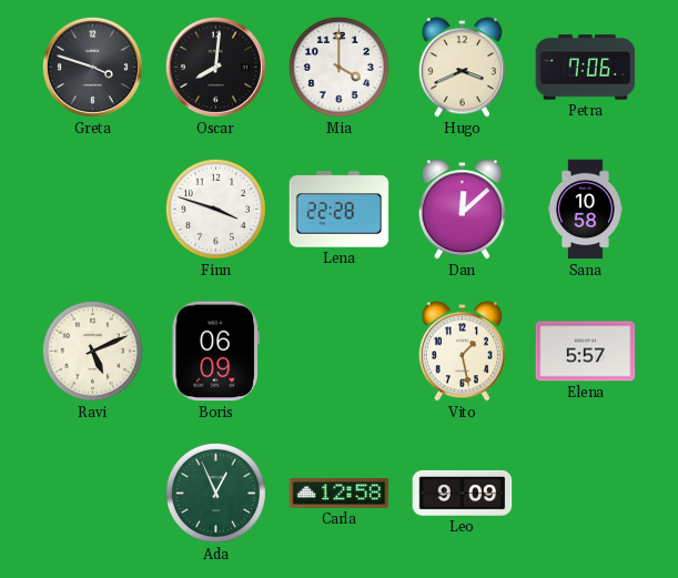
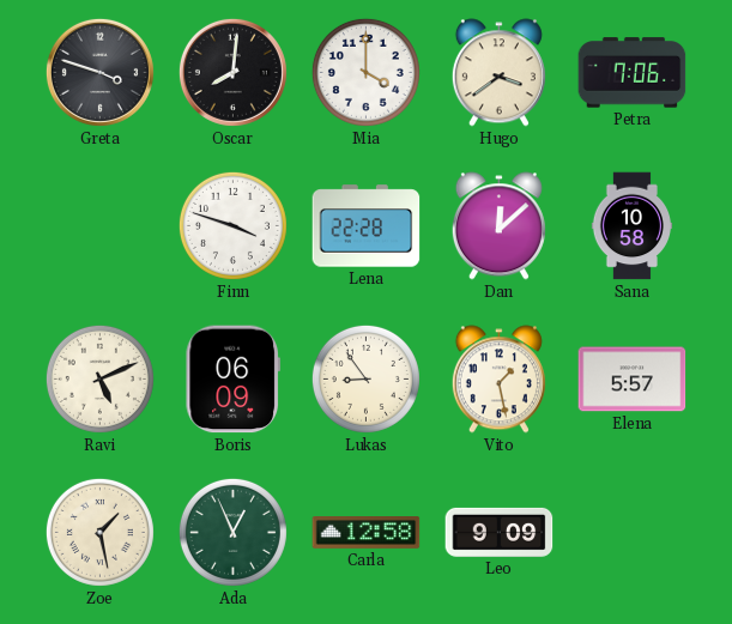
Hugo: 3:41 -> 3:39
Lukas: none -> 8:54
Zoe: none -> 1:28
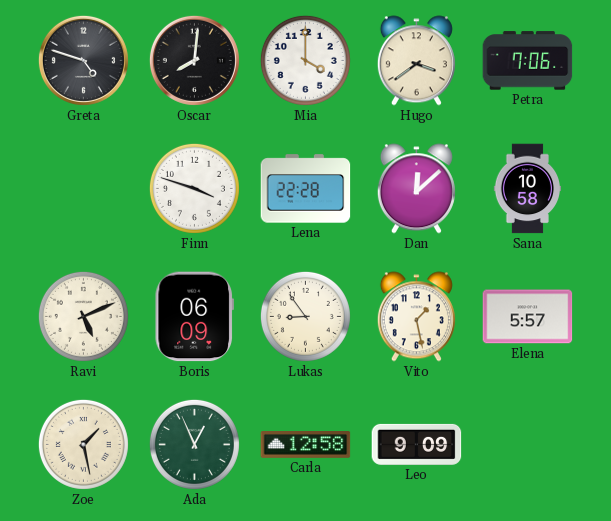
Greta: 3:48 -> 4:48
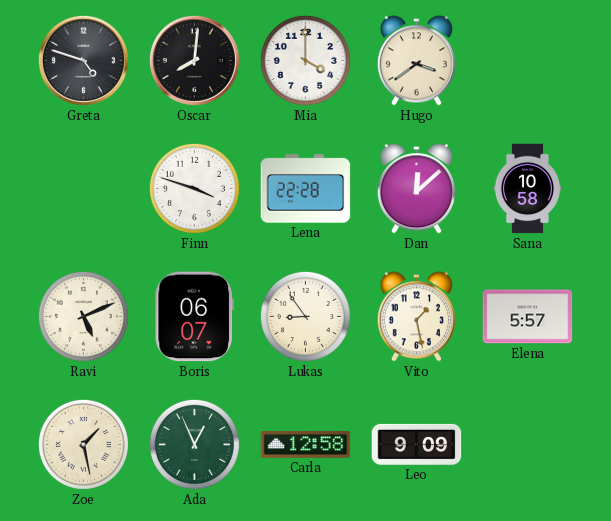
Petra: 7:06 -> none
Boris: 06:09 -> 06:07
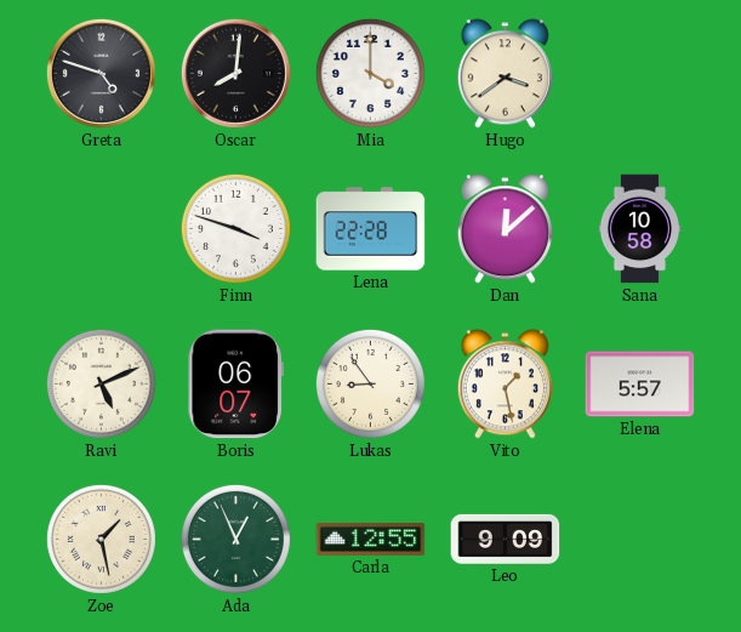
Carla: 12:58 -> 12:55
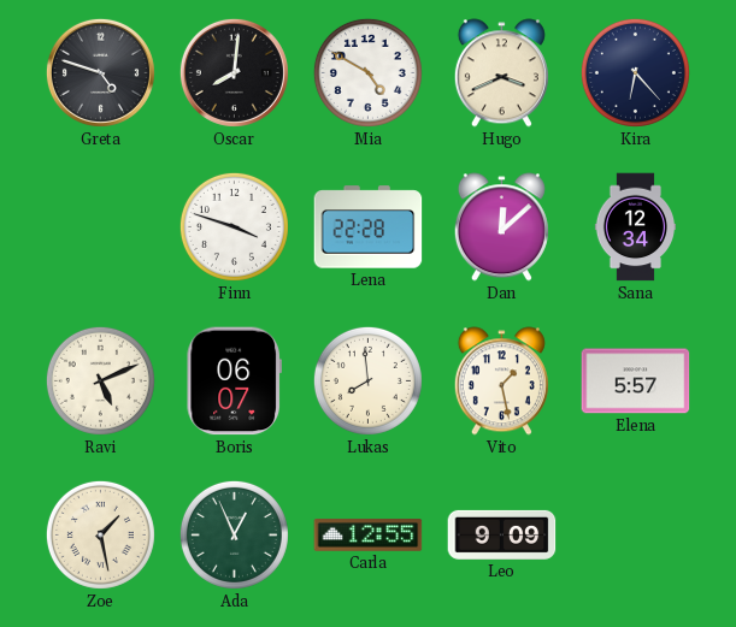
Mia: 4:00 -> 4:50
Hugo: 3:39 -> 3:41
Kira: none -> 6:23
Sana: 10:58 -> 12:34
Lukas: 8:54 -> 7:59
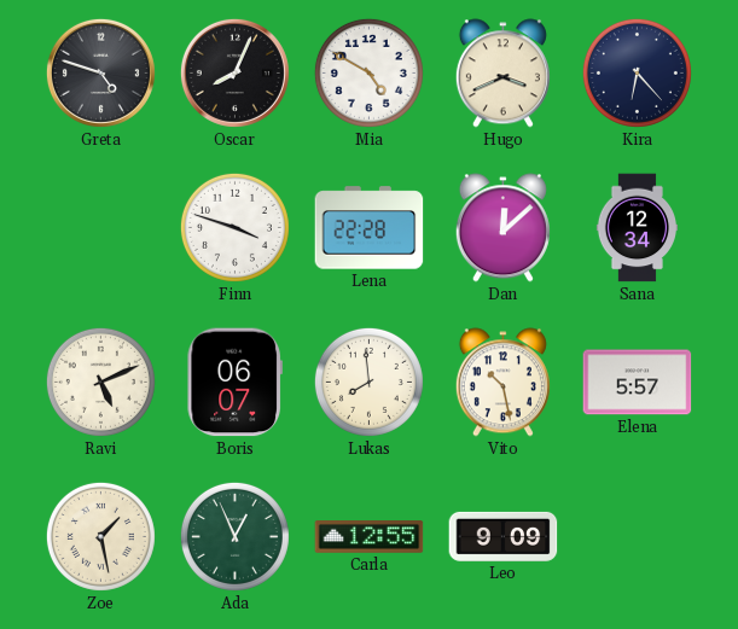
Oscar: 8:01 -> 8:04
Vito: 1:28 -> 10:28
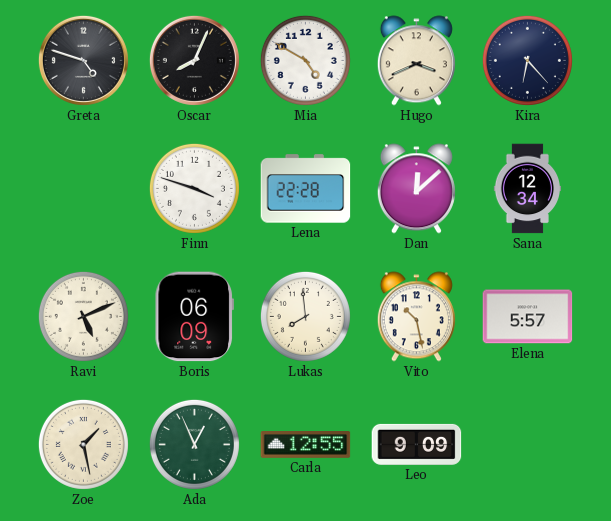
Boris: 06:07 -> 06:09
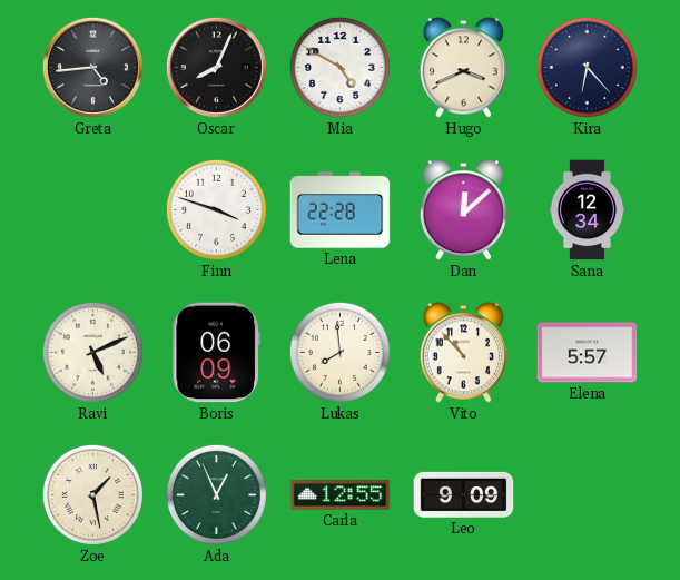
Greta: 4:48 -> 4:44
Vito: 10:28 -> 10:53
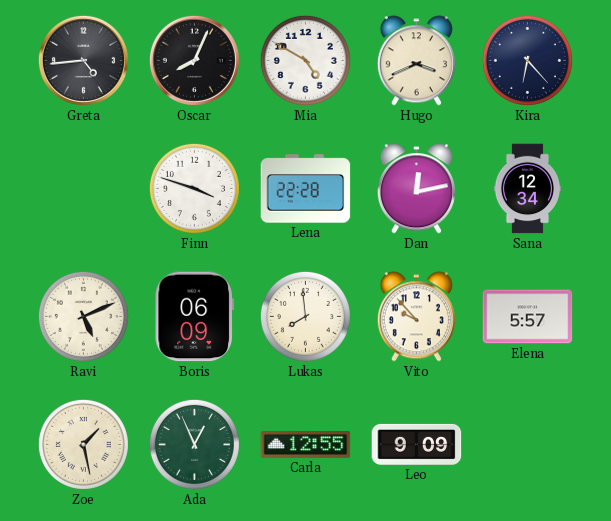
Dan: 12:08 -> 12:13
Vito: 10:53 -> 9:53
